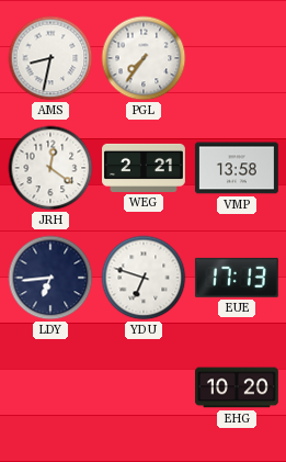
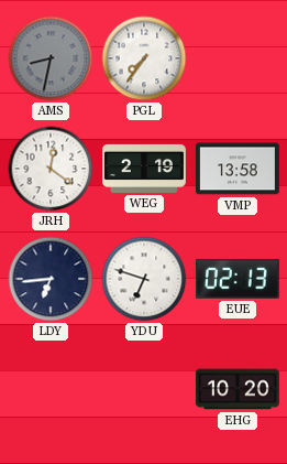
AMS dial: white -> grey
WEG: 2:21 -> 2:19
EUE: 17:13 -> 02:13
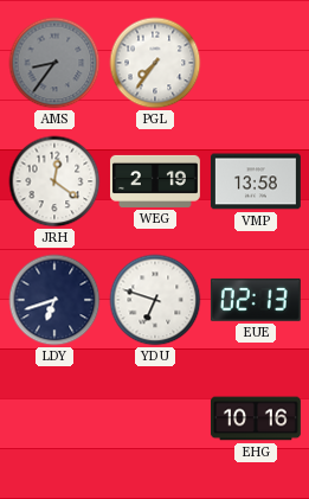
AMS: 8:32 -> 8:36
LDY: 6:44 -> 6:42
EHG: 10:20 -> 10:16
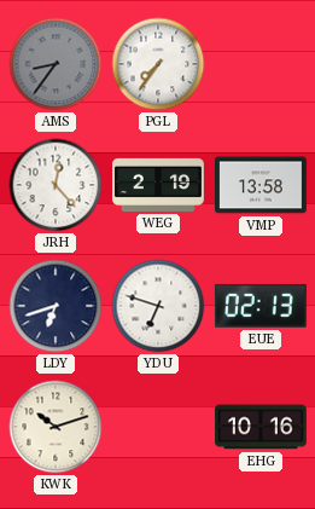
JRH: 12:21 -> 12:23
KWK: none -> 10:12
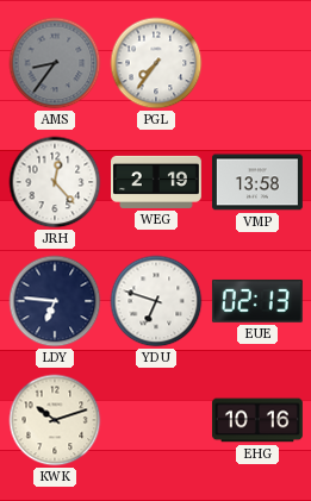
LDY: 6:42 -> 6:46
